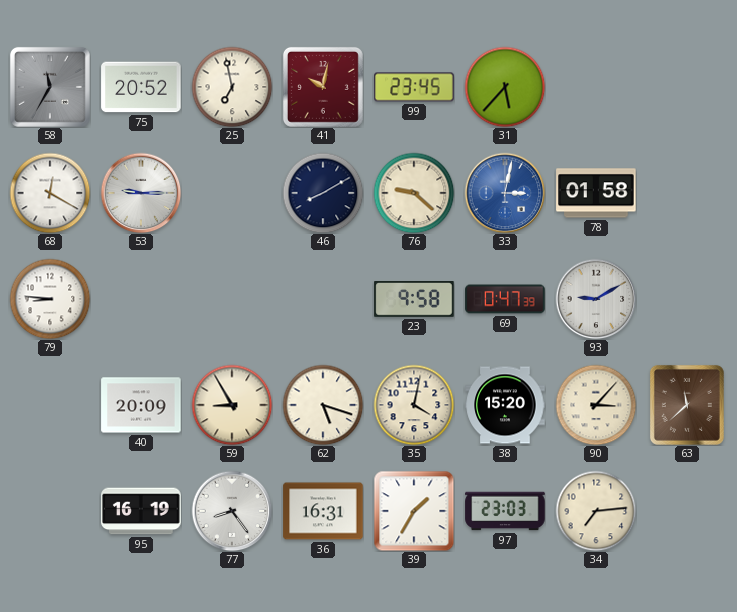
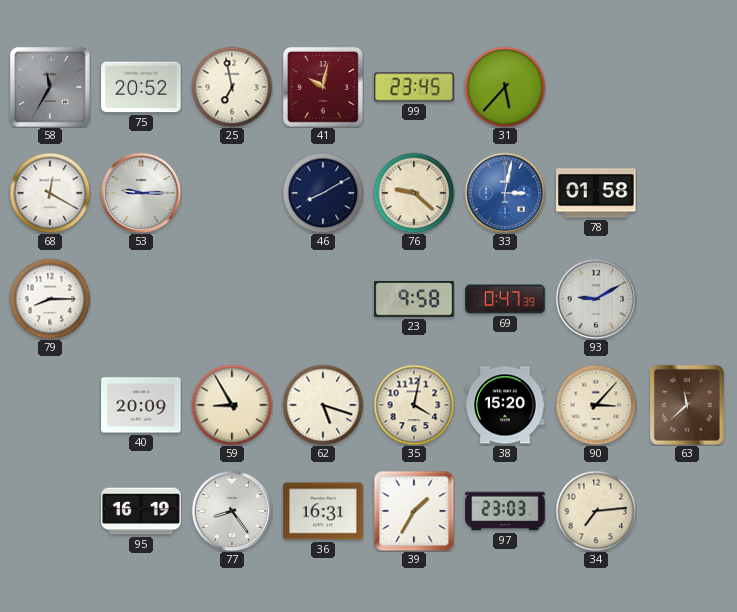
79: 8:46 -> 8:15
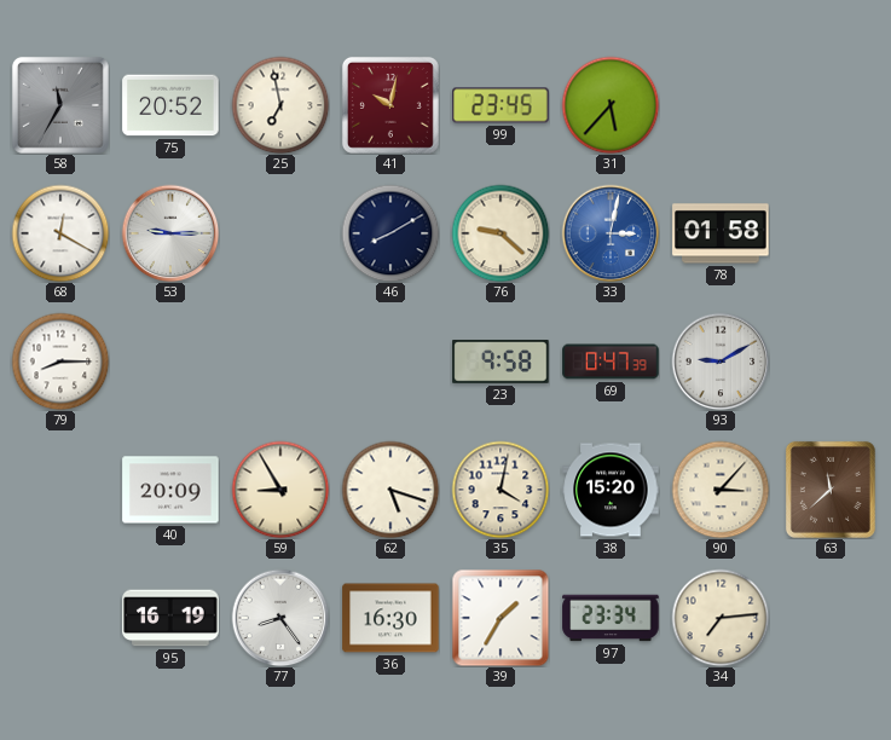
36: 16:31 -> 16:30
97: 23:03 -> 23:34
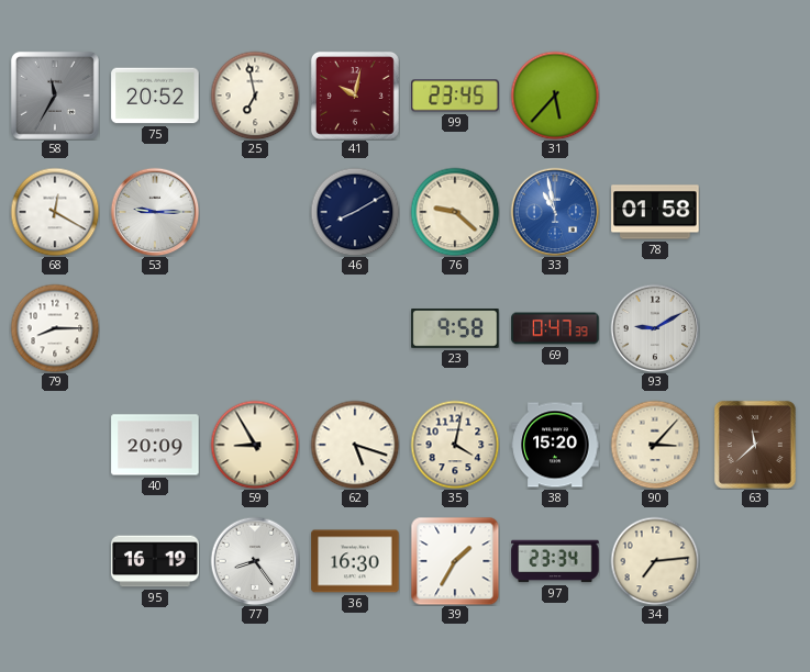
33: 3:02 -> 10:58
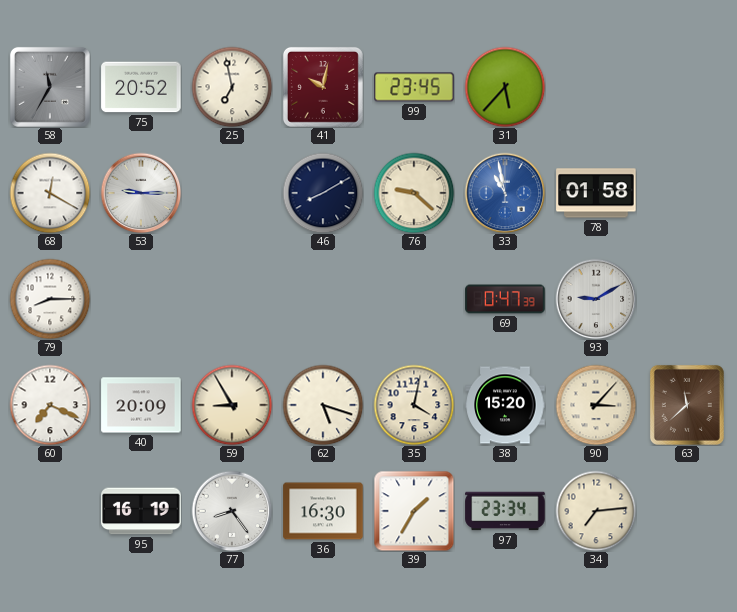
23: 9:58 -> none
60: none -> 7:19
